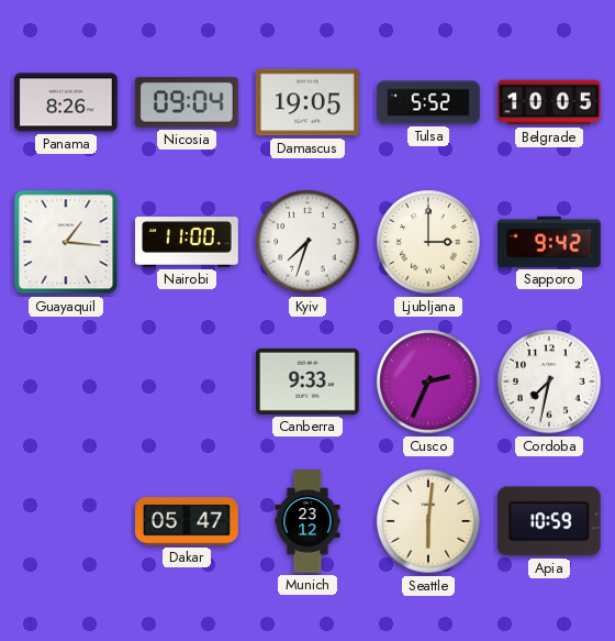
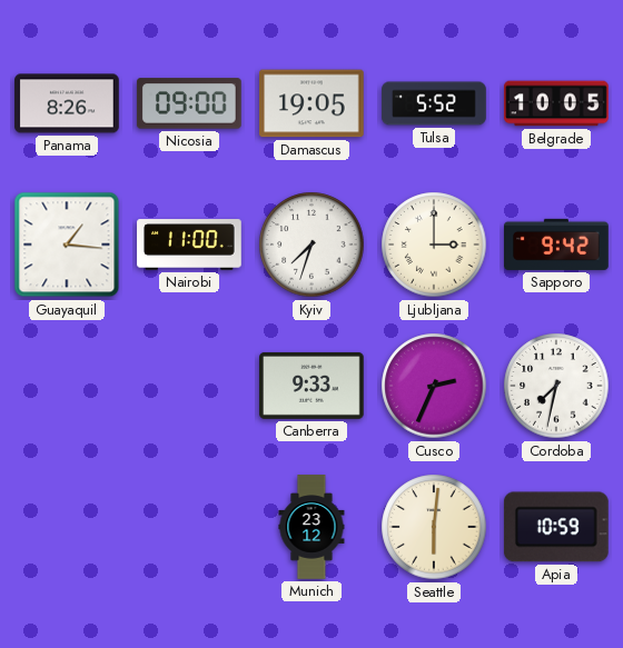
Nicosia: 09:04 -> 09:00
Dakar: 05:47 -> none
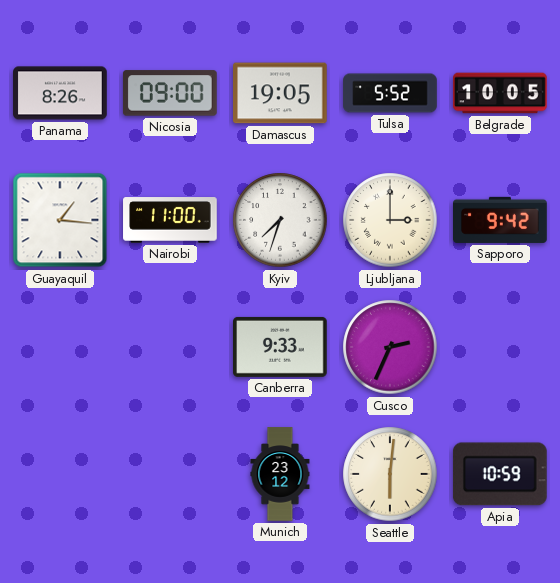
Cordoba: 7:32 -> none
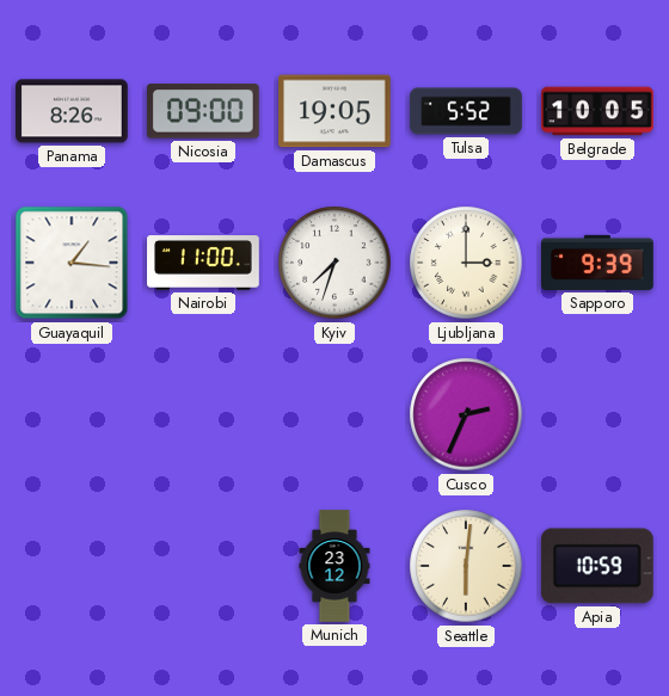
Sapporo: 9:42 -> 9:39
Canberra: 9:33 -> none
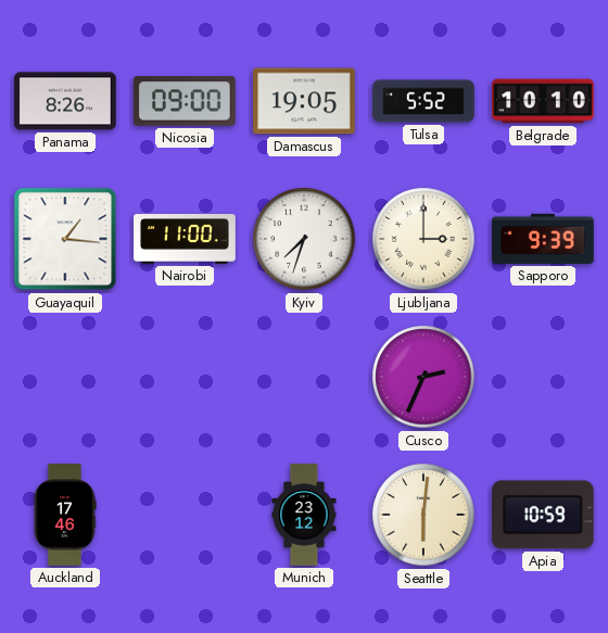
Belgrade: 10:05 -> 10:10
Auckland: none -> 17:46
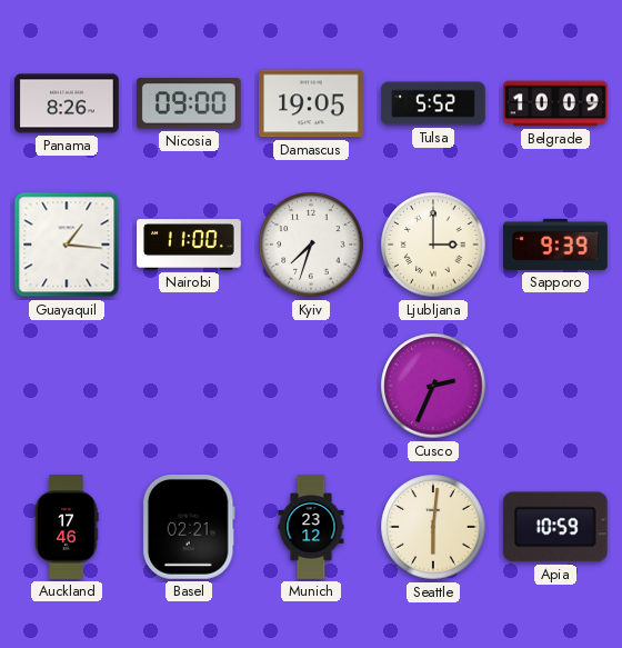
Belgrade: 10:10 -> 10:09
Basel: none -> 02:21
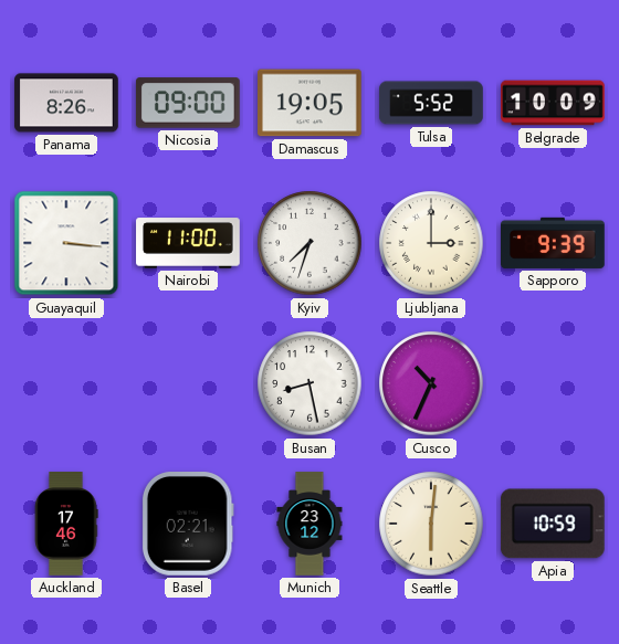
Guayaquil: 1:16 -> 3:16
Busan: none -> 8:28
Cusco: 2:34 -> 10:34
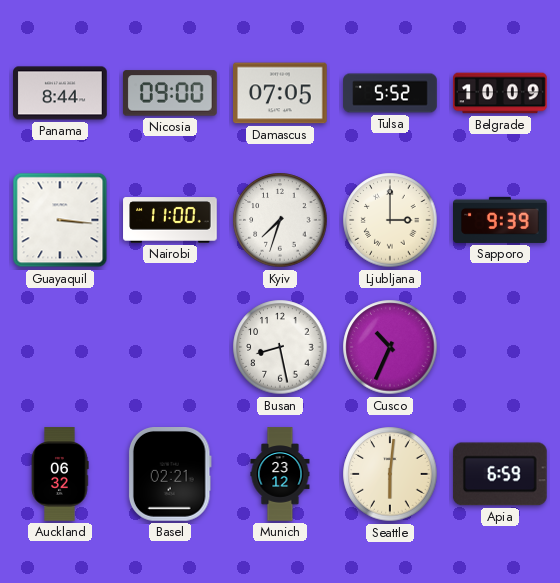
Panama: 8:26 -> 8:44
Damascus: 19:05 -> 07:05
Auckland: 17:46 -> 06:32
Apia: 10:59 -> 6:59
